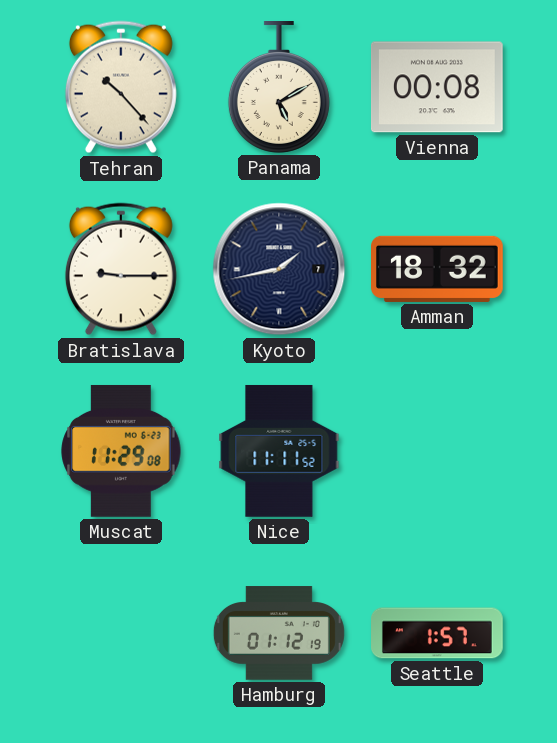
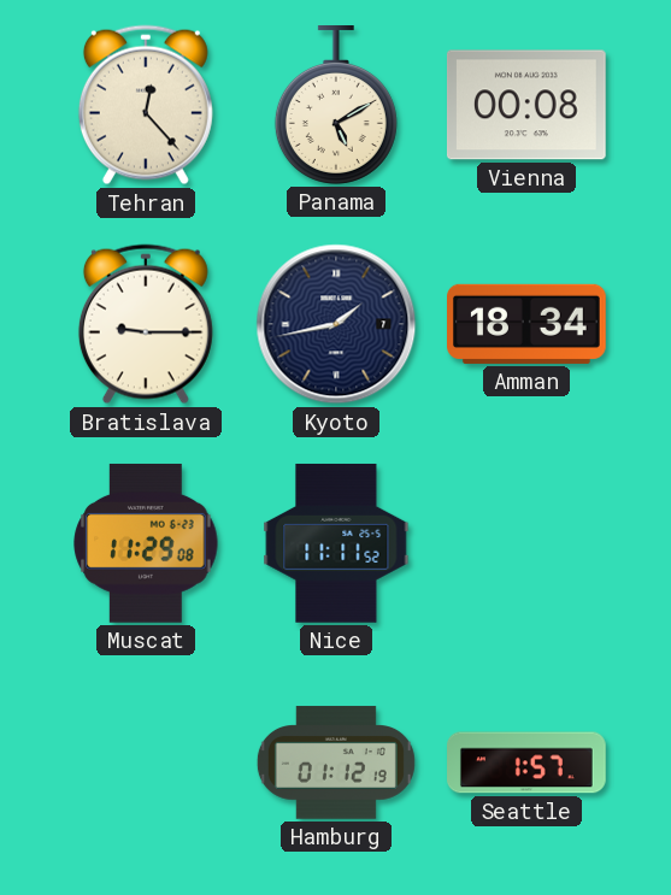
Tehran: 10:23 -> 12:23
Amman: 18:32 -> 18:34
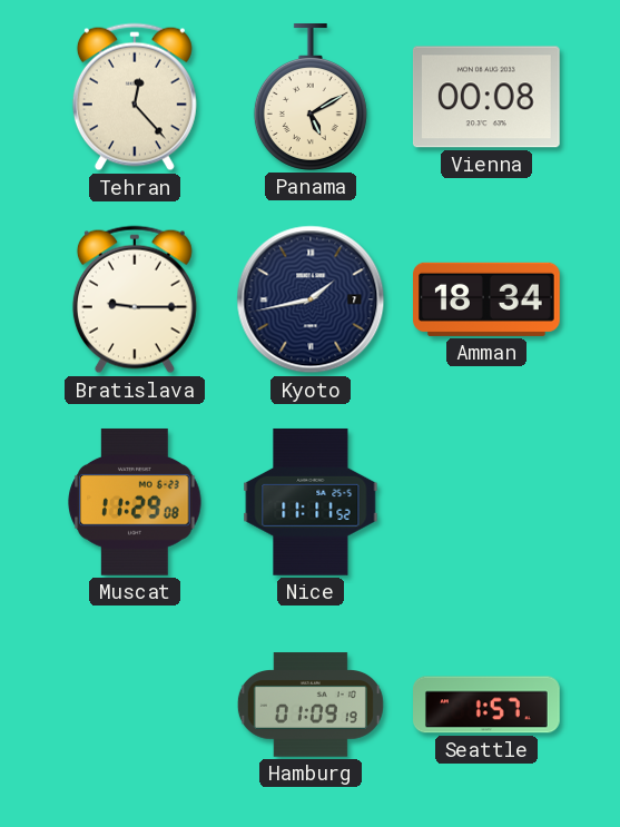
Hamburg: 01:12 -> 01:09
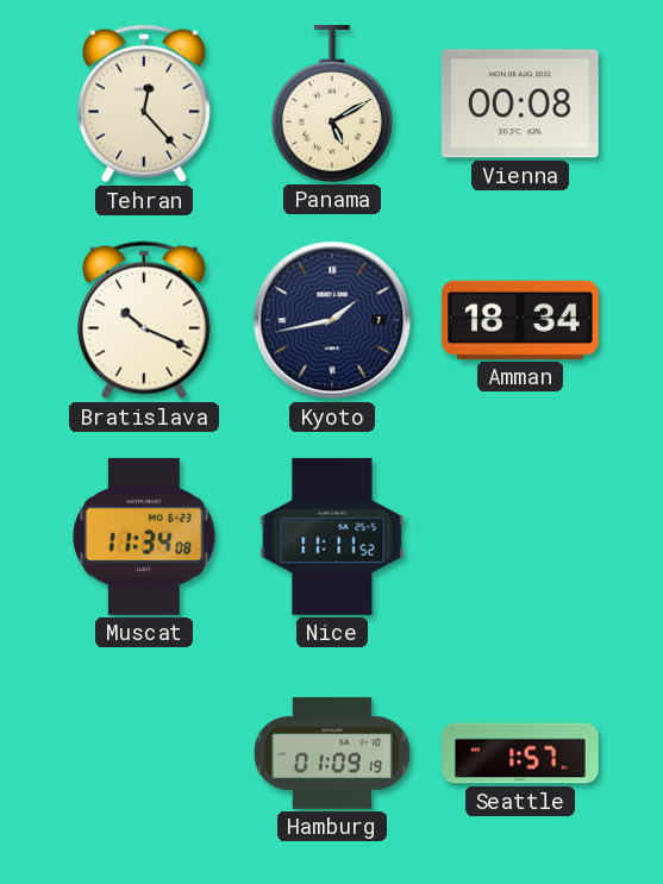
Bratislava: 9:15 -> 10:19
Muscat: 11:29 -> 11:34
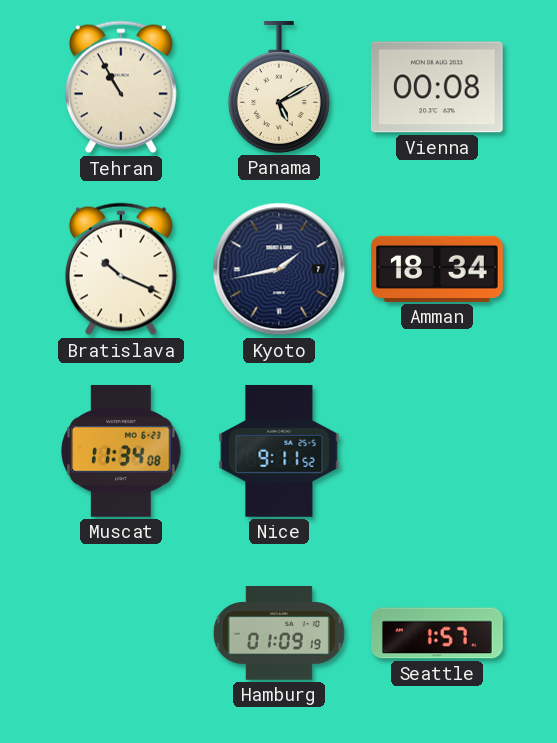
Tehran: 12:23 -> 10:55
Nice: 11:11 -> 9:11
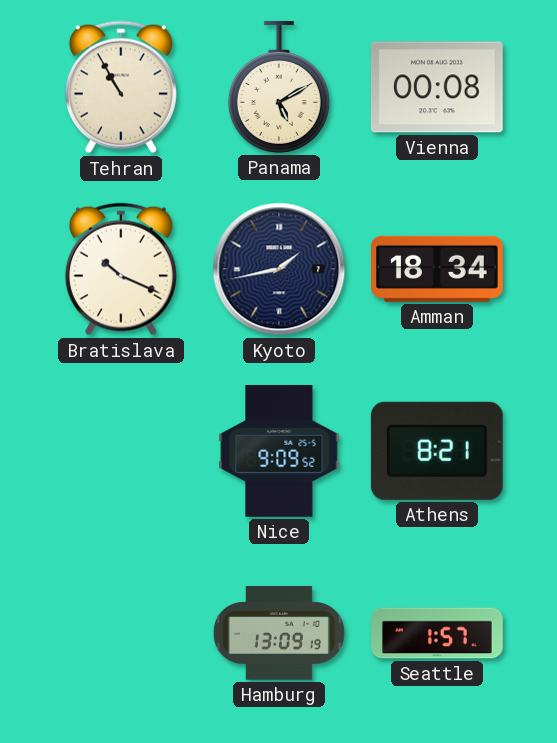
Muscat: 11:34 -> none
Nice: 9:11 -> 9:09
Athens: none -> 8:21
Hamburg: 01:09 -> 13:09
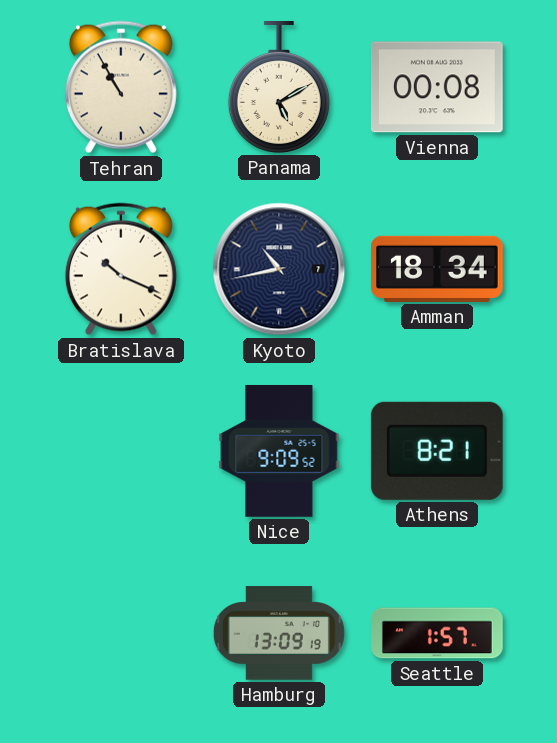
Kyoto: 1:43 -> 10:43
